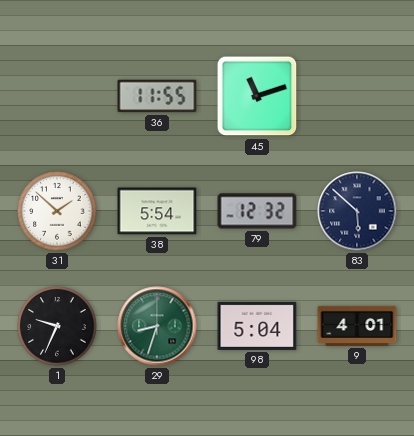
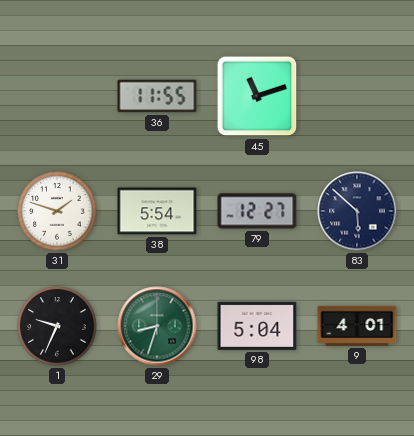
31: 1:52 -> 1:48
79: 12:32 -> 12:27
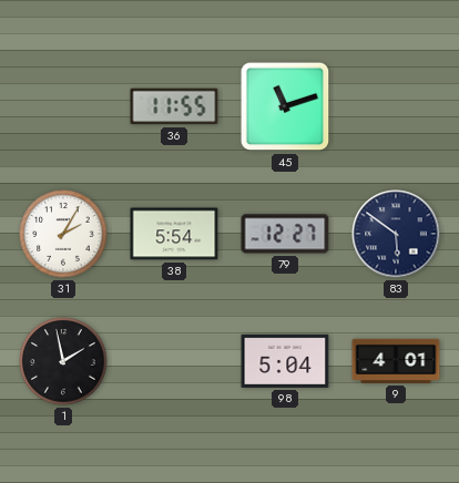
31: 1:48 -> 2:05
83: 5:52 -> 5:51
1: 9:34 -> 1:58
29: 8:33 -> none
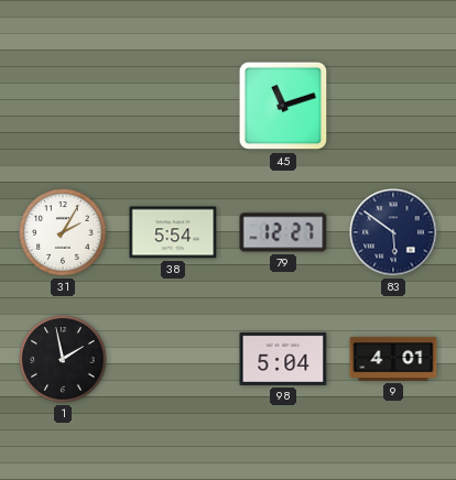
36: 11:55 -> none
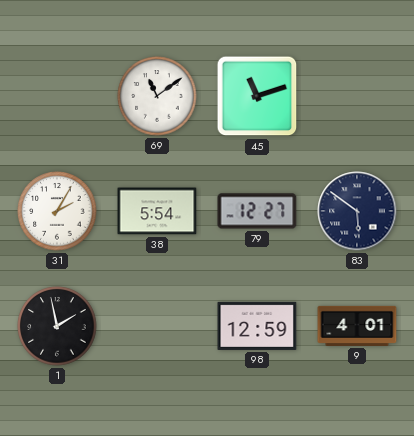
69: none -> 11:09
98: 5:04 -> 12:59
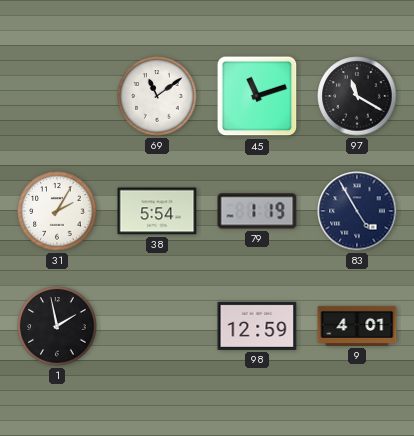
97: none -> 11:20
79: 12:27 -> 1:19
83: 5:51 -> 4:55
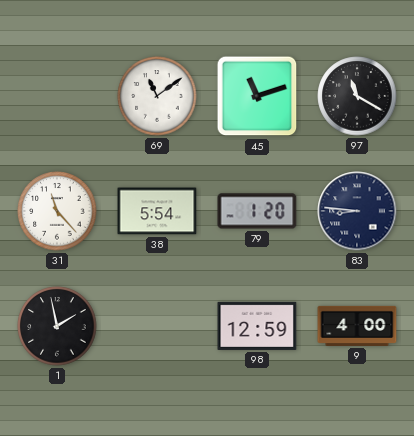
31: 2:05 -> 11:23
79: 1:19 -> 1:20
83: 4:55 -> 8:46
9: 4:01 -> 4:00
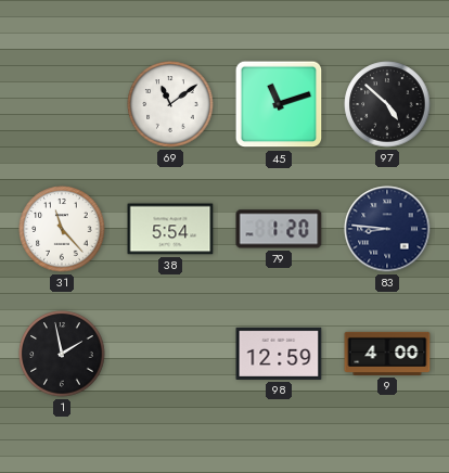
97: 11:20 -> 4:52
